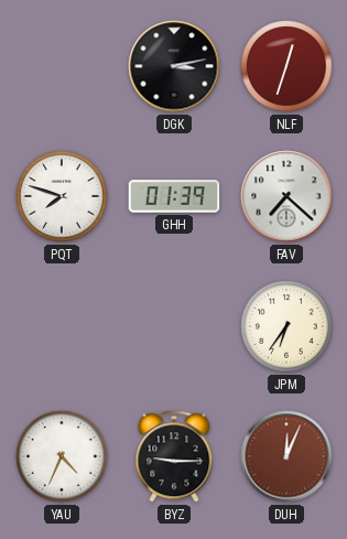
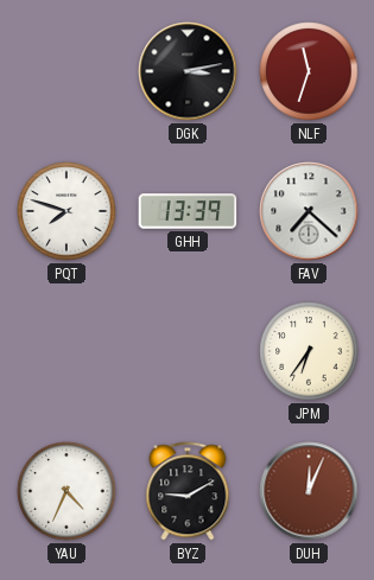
NLF: 12:33 -> 11:33
GHH: 01:39 -> 13:39
BYZ: 9:15 -> 9:10
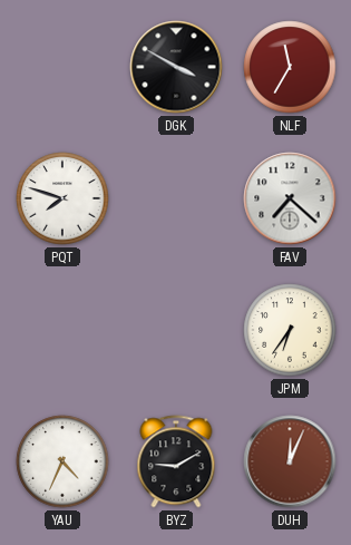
DGK: 3:13 -> 3:50
NLF: 11:33 -> 11:35
GHH: 13:39 -> none
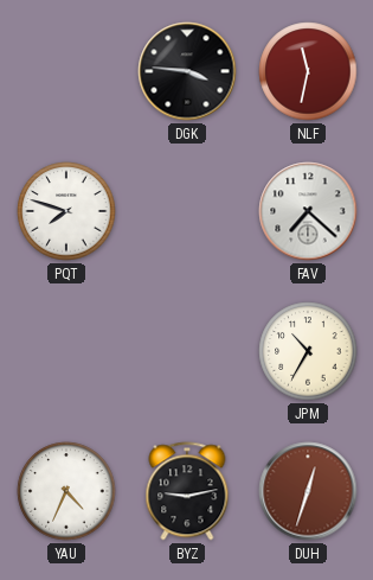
DGK: 3:50 -> 3:46
NLF: 11:35 -> 11:32
JPM: 6:36 -> 10:35
BYZ: 9:10 -> 9:13
DUH: 12:04 -> 12:33
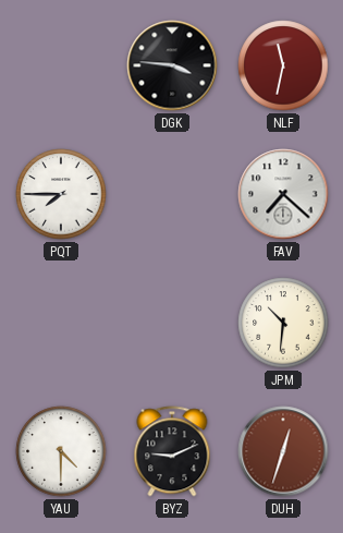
PQT: 7:48 -> 7:45
JPM: 10:35 -> 10:31
YAU: 4:34 -> 4:30
BYZ: 9:13 -> 9:11
